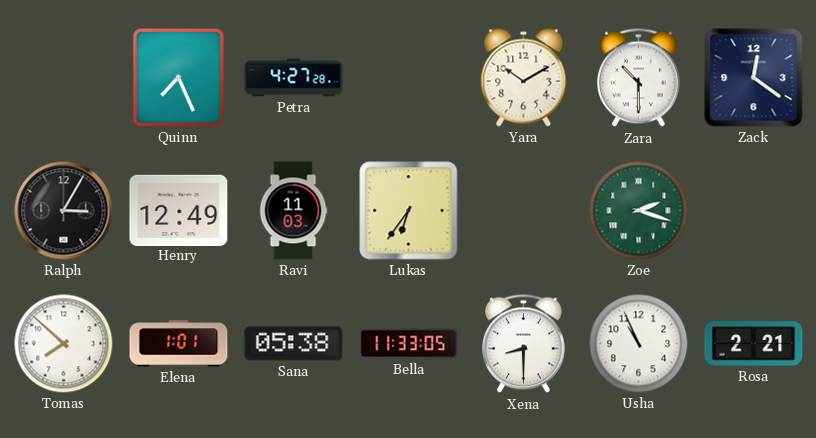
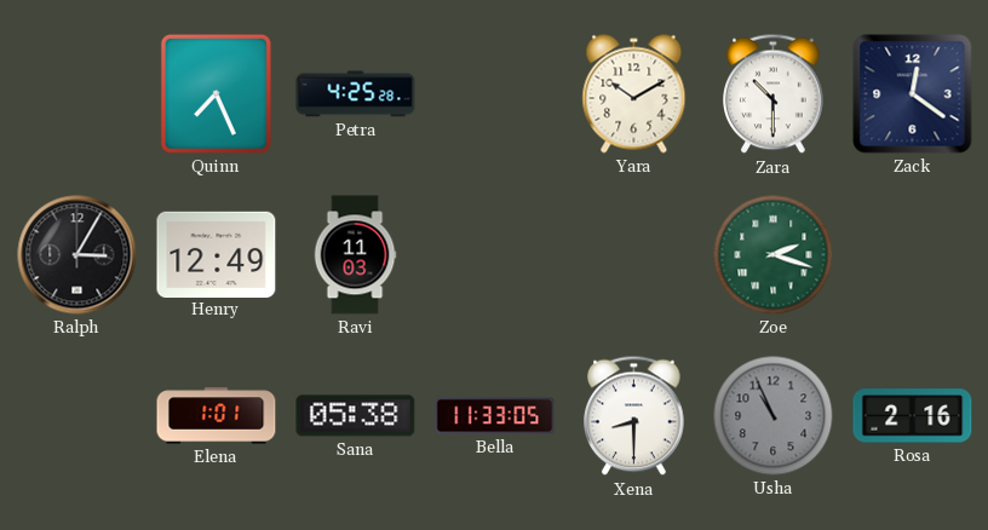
Petra: 4:27 -> 4:25
Lukas: 6:36 -> none
Tomas: 7:52 -> none
Usha dial: white -> grey
Rosa: 2:21 -> 2:16
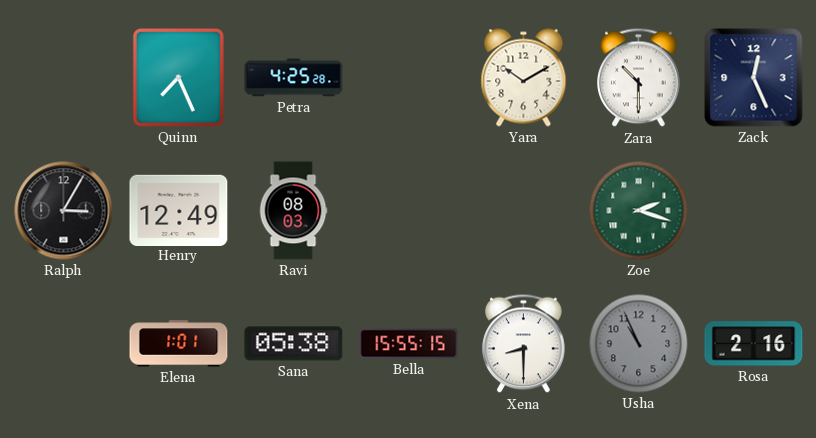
Zack: 12:21 -> 12:26
Ravi: 11:03 -> 08:03
Bella: 11:33 -> 15:55
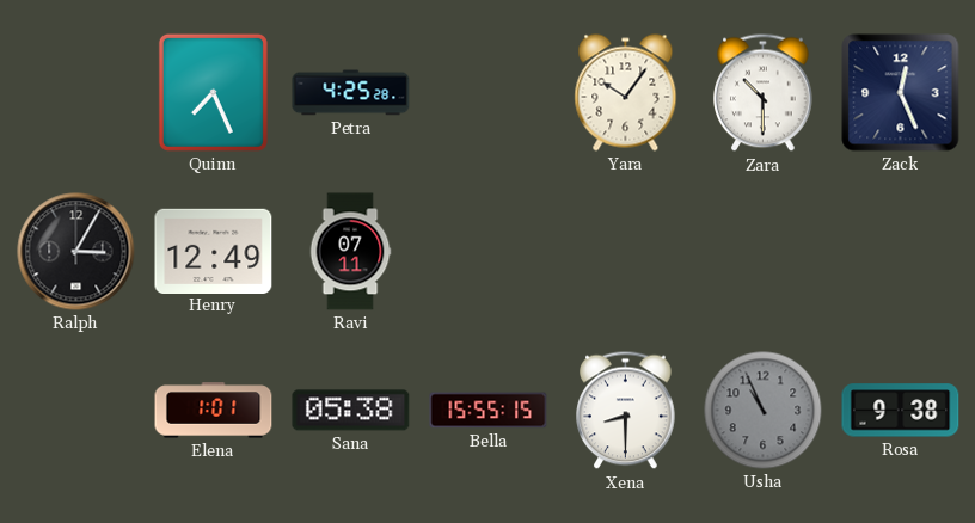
Yara: 10:10 -> 10:06
Ravi: 08:03 -> 07:11
Zoe: 2:18 -> none
Rosa: 2:16 -> 9:38
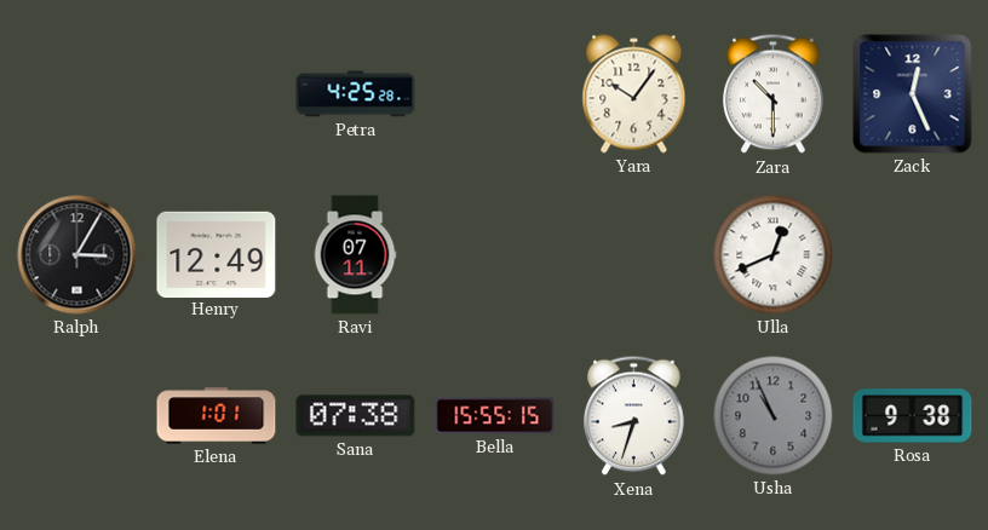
Quinn: 7:26 -> none
Ulla: none -> 12:41
Sana: 05:38 -> 07:38
Xena: 8:30 -> 8:33
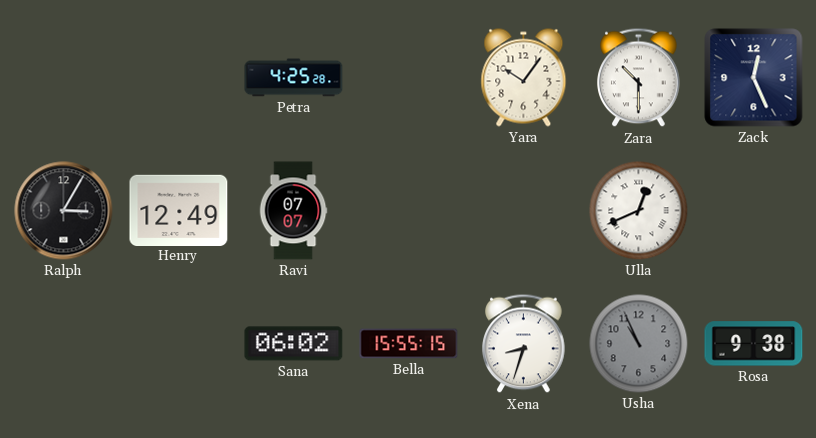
Ravi: 07:11 -> 07:07
Elena: 1:01 -> none
Sana: 07:38 -> 06:02
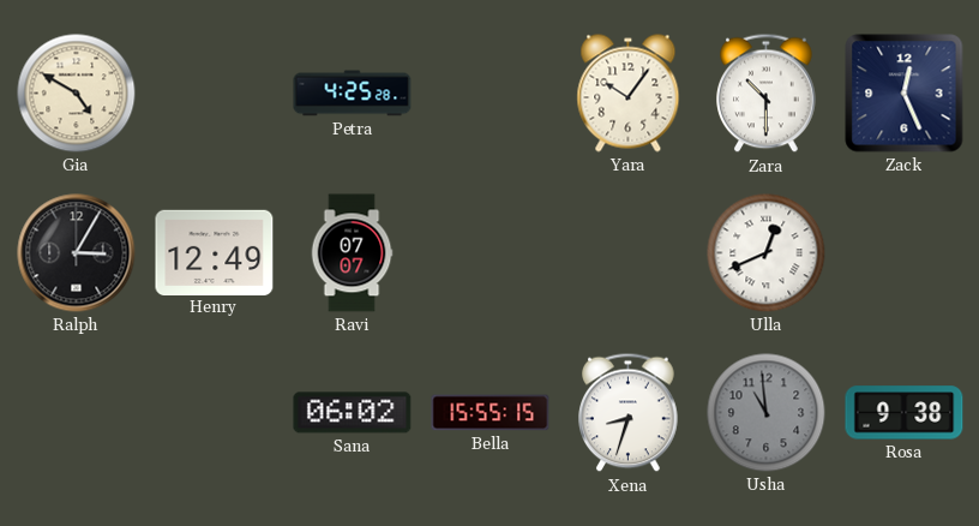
Gia: none -> 4:50
Usha: 10:56 -> 10:59
